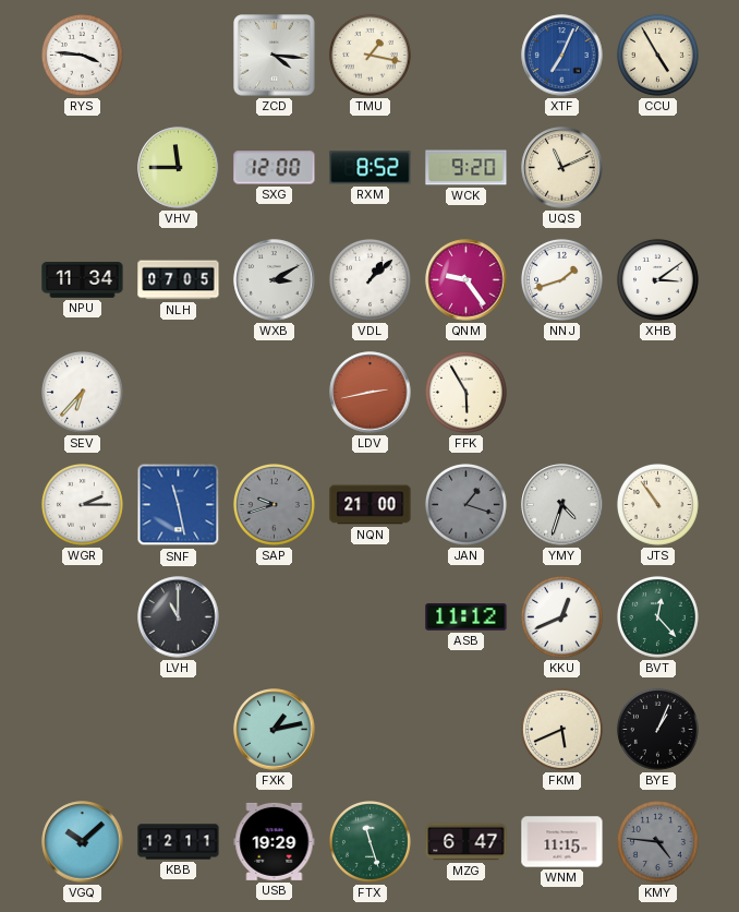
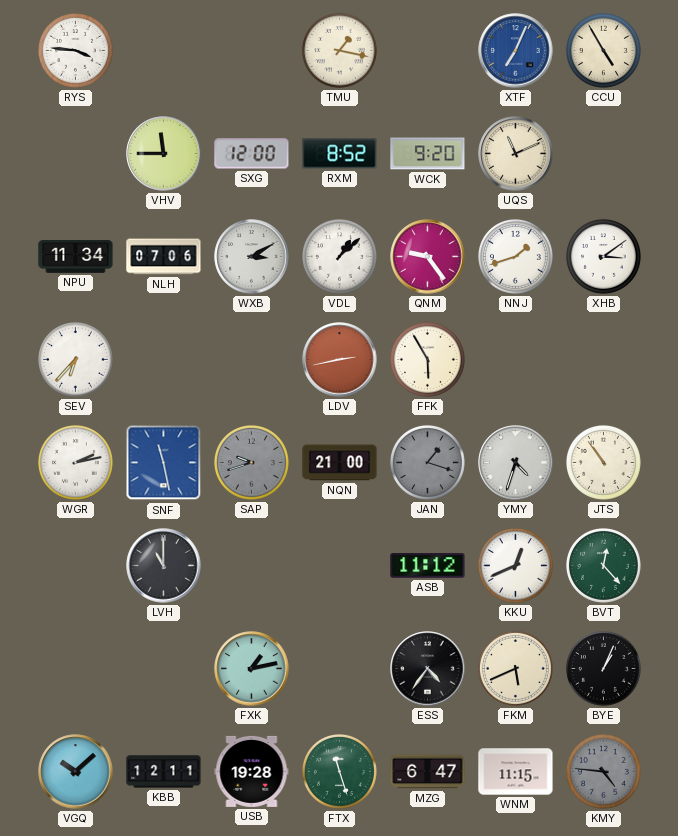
ZCD: 4:16 -> none
NLH: 07:05 -> 07:06
WGR: 2:15 -> 2:13
ESS: none -> 4:36
USB: 19:29 -> 19:28
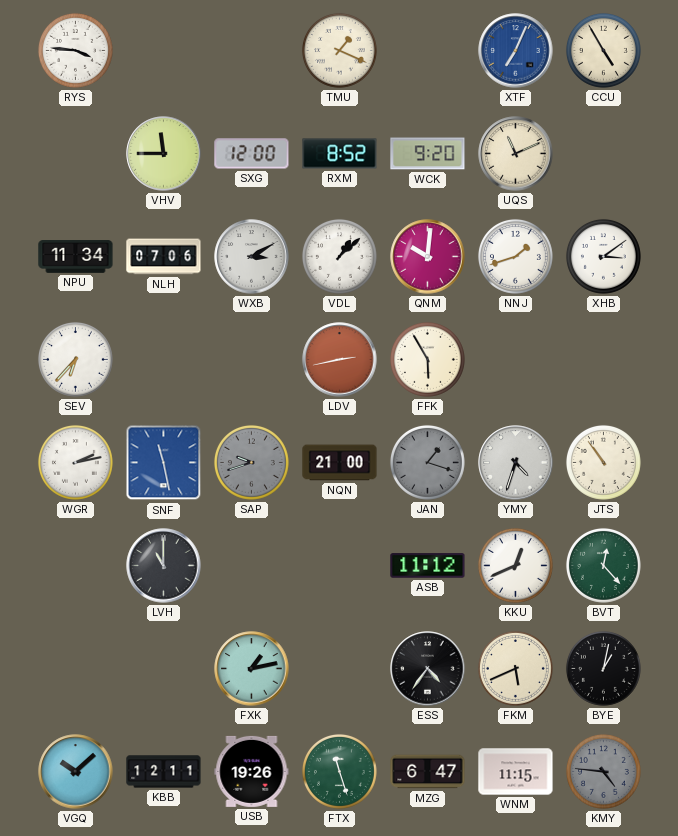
TMU: 1:17 -> 1:19
QNM: 9:24 -> 10:01
BYE: 1:04 -> 1:02
USB: 19:28 -> 19:26
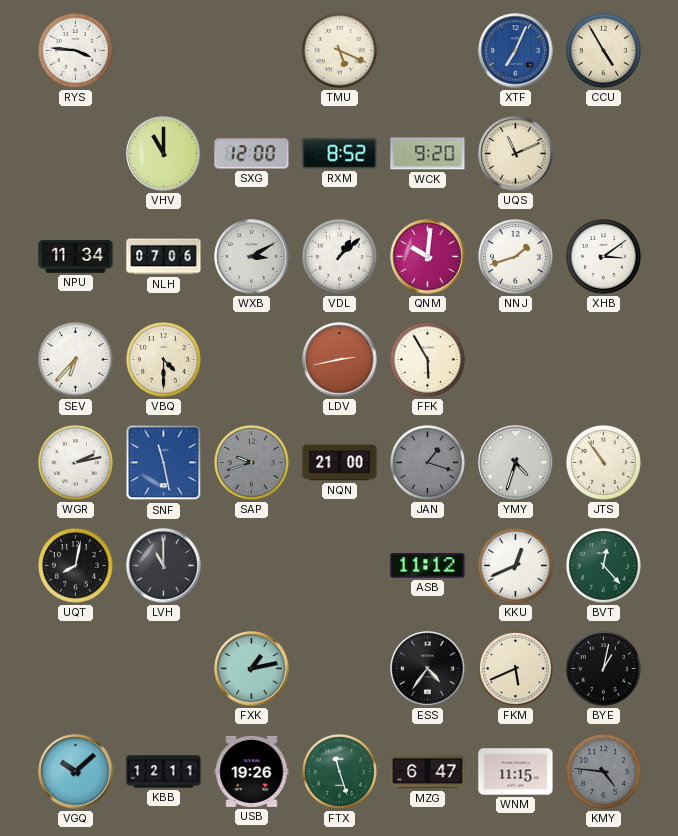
TMU: 1:19 -> 5:19
VHV: 11:45 -> 11:00
VBQ: none -> 4:30
UQT: none -> 8:02
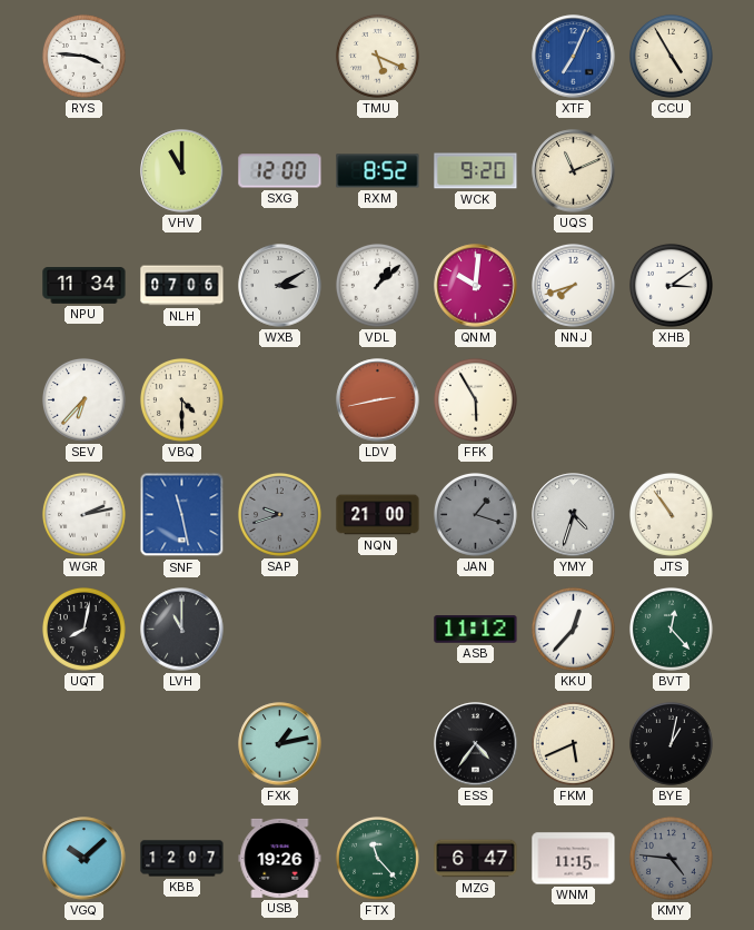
NNJ: 1:42 -> 7:42
KKU: 12:41 -> 12:37
KBB: 12:11 -> 12:07
FTX: 11:27 -> 11:23
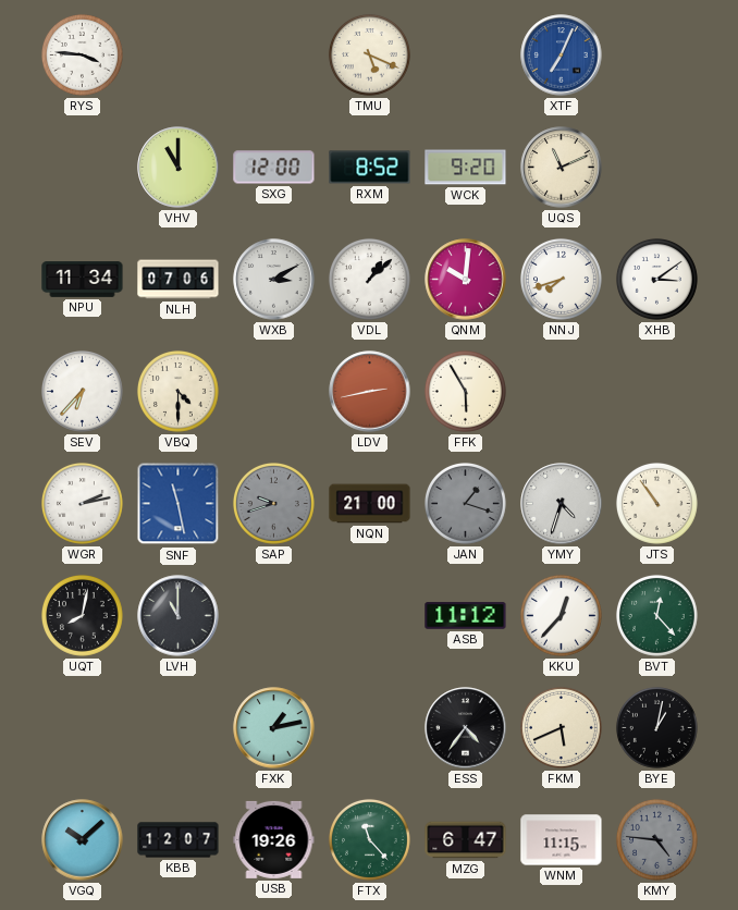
CCU: 4:55 -> none
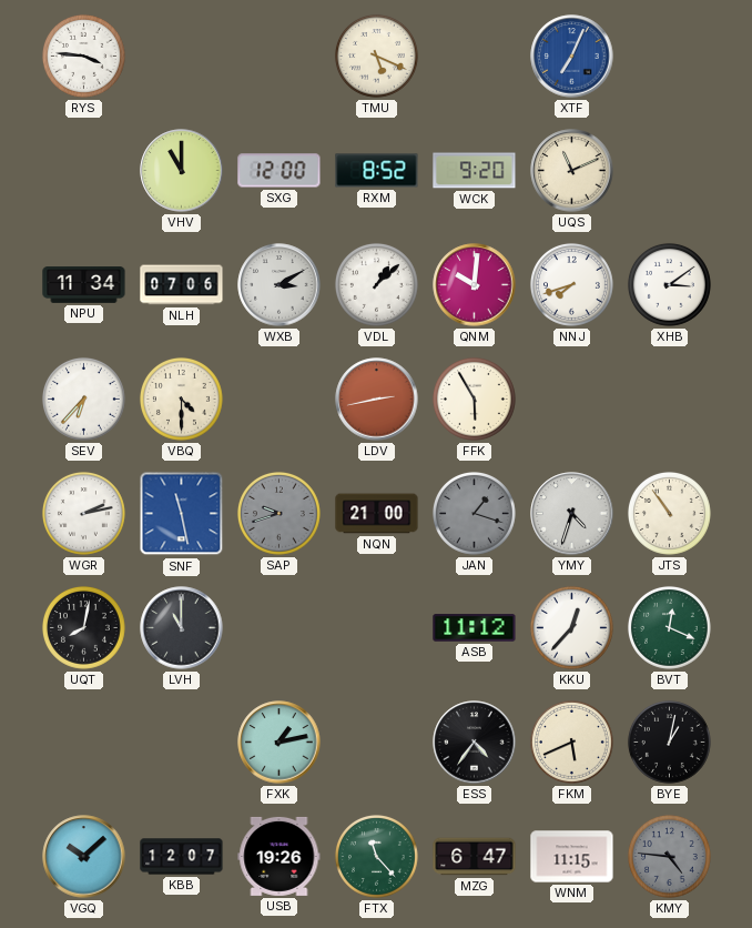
BVT: 12:23 -> 12:19
